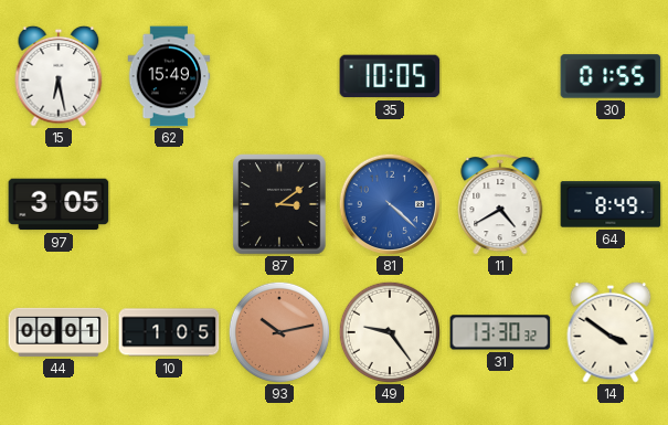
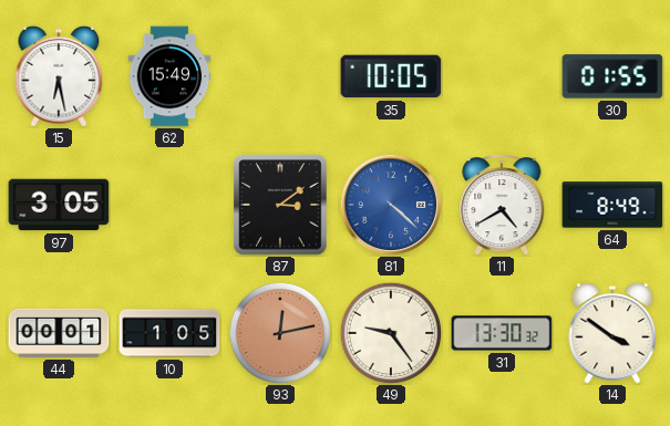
93: 10:13 -> 12:13
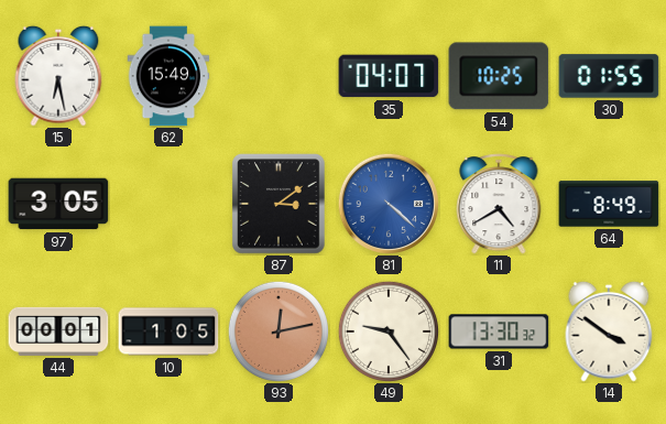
35: 10:05 -> 04:07
54: none -> 10:25
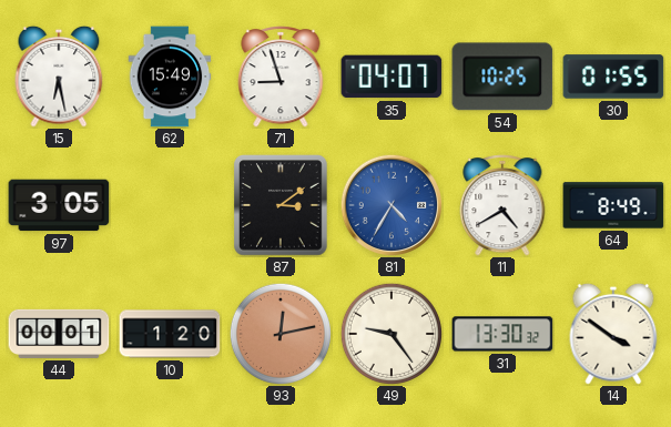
71: none -> 8:57
81: 4:22 -> 4:35
10: 1:05 -> 1:20
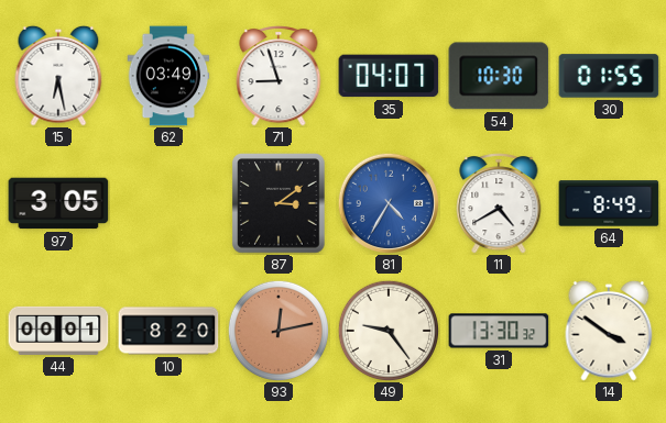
62: 15:49 -> 03:49
54: 10:25 -> 10:30
10: 1:20 -> 8:20
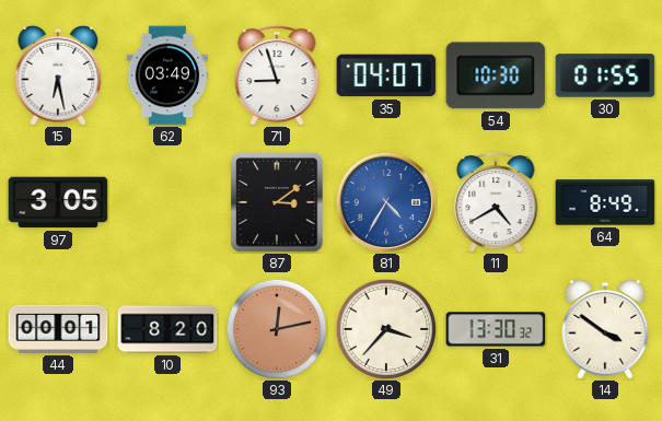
49: 9:24 -> 3:37
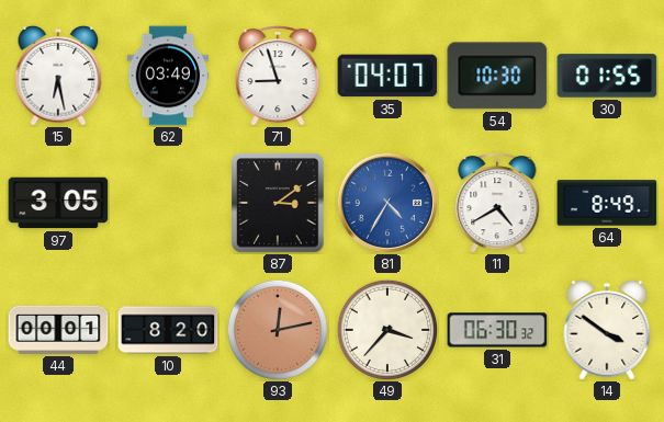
31: 13:30 -> 06:30
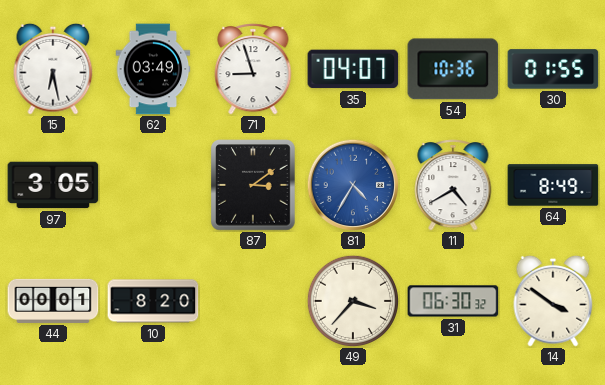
54: 10:30 -> 10:36
93: 12:13 -> none
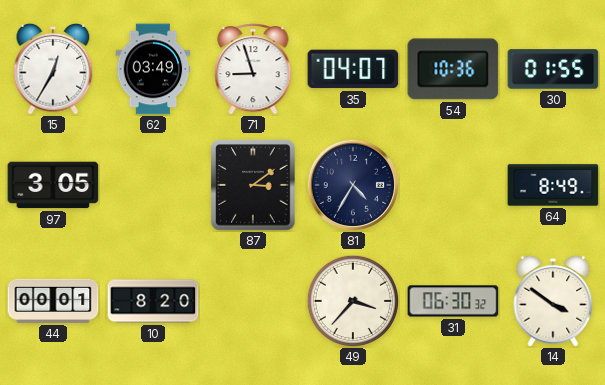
15: 6:28 -> 12:35
81 dial: blue -> navy
11: 4:40 -> none
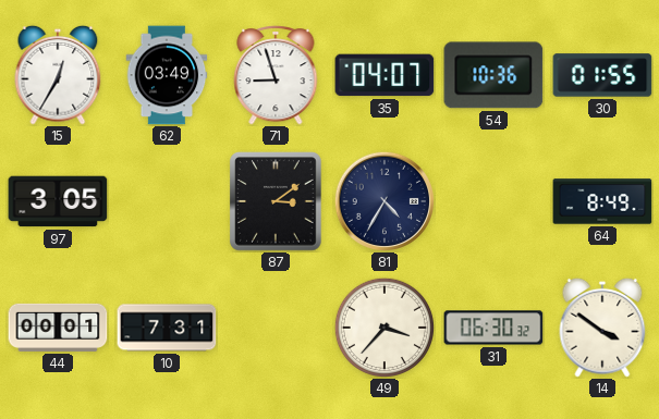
10: 8:20 -> 7:31
